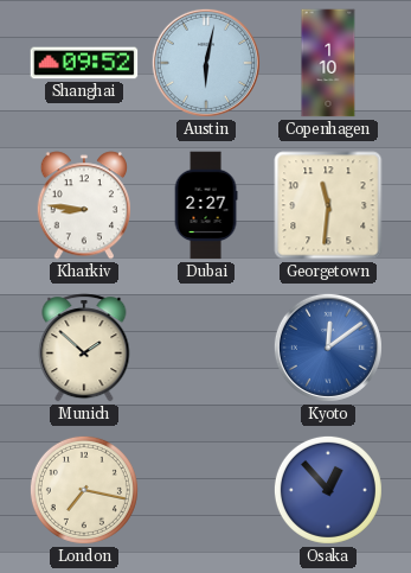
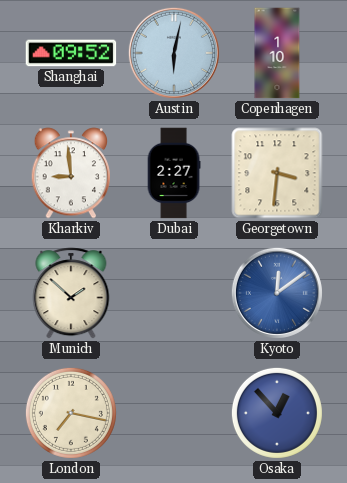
Kharkiv: 8:46 -> 8:59
Georgetown: 11:31 -> 3:31
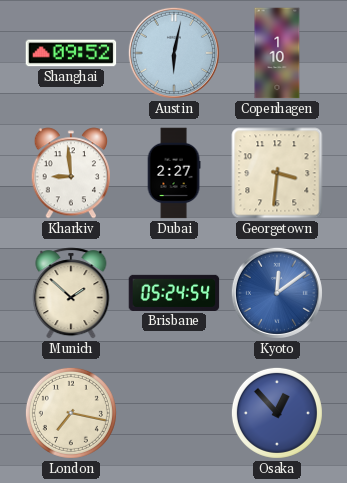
Brisbane: none -> 05:24
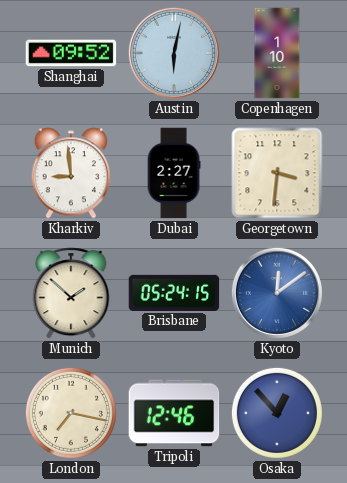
Brisbane: 05:24:54 -> 05:24:15
Tripoli: none -> 12:46
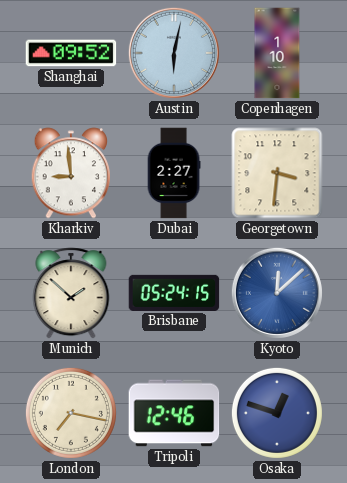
Kyoto: 12:09 -> 12:08
Osaka: 12:53 -> 12:48
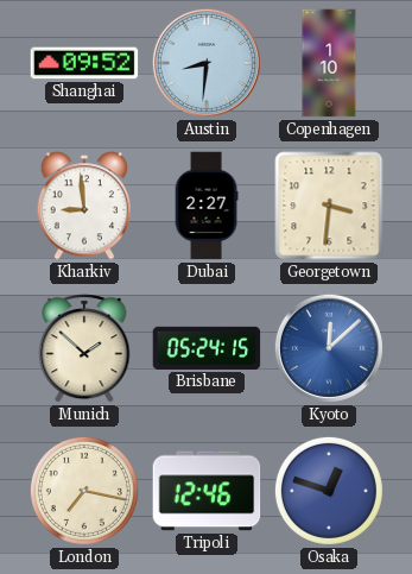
Austin: 6:02 -> 8:31
